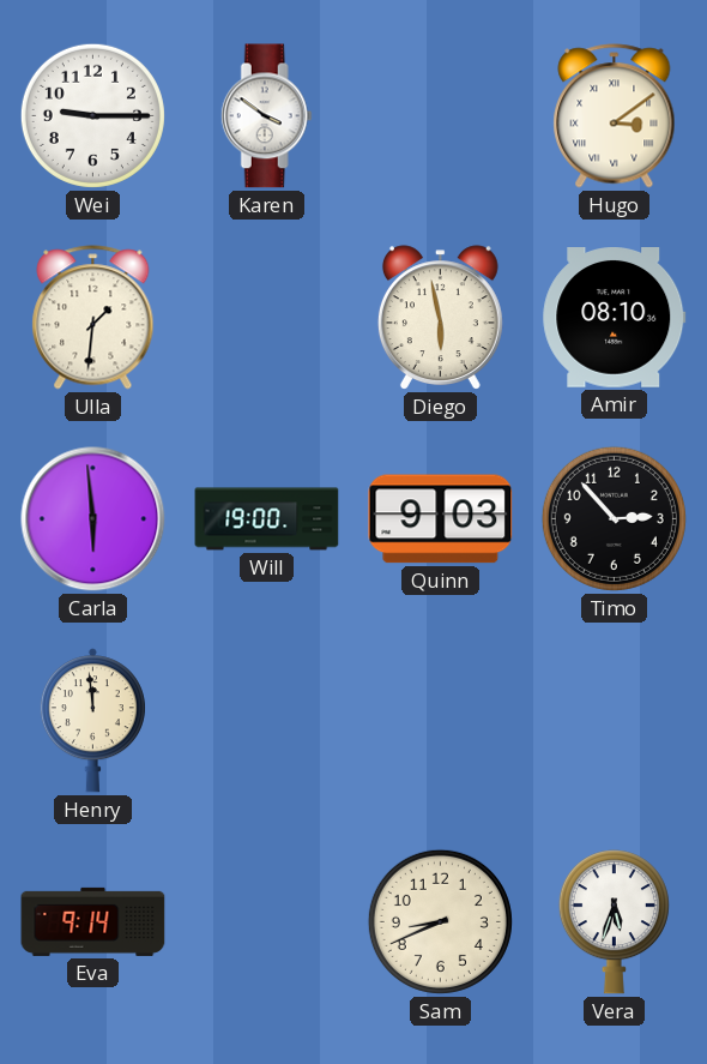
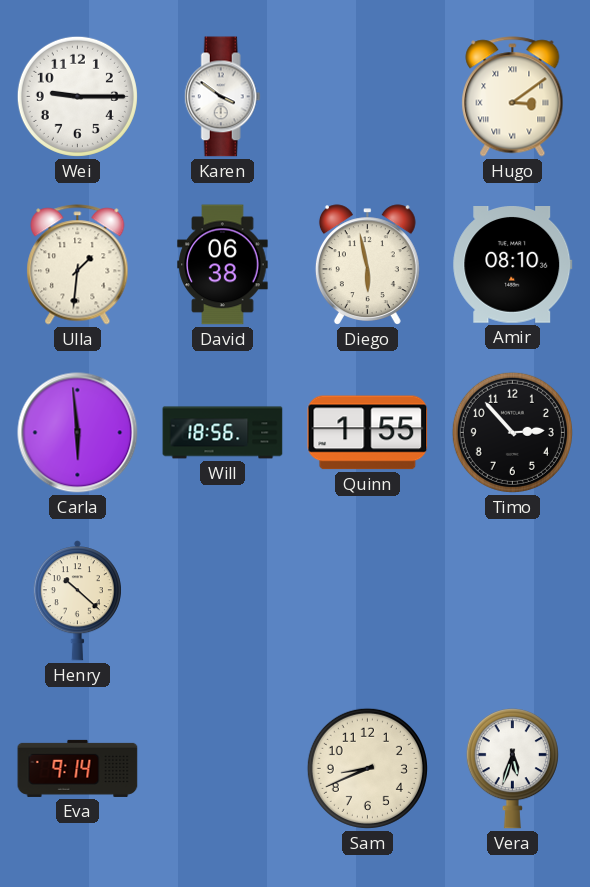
David: none -> 06:38
Will: 19:00 -> 18:56
Quinn: 9:03 -> 1:55
Henry: 11:59 -> 10:22
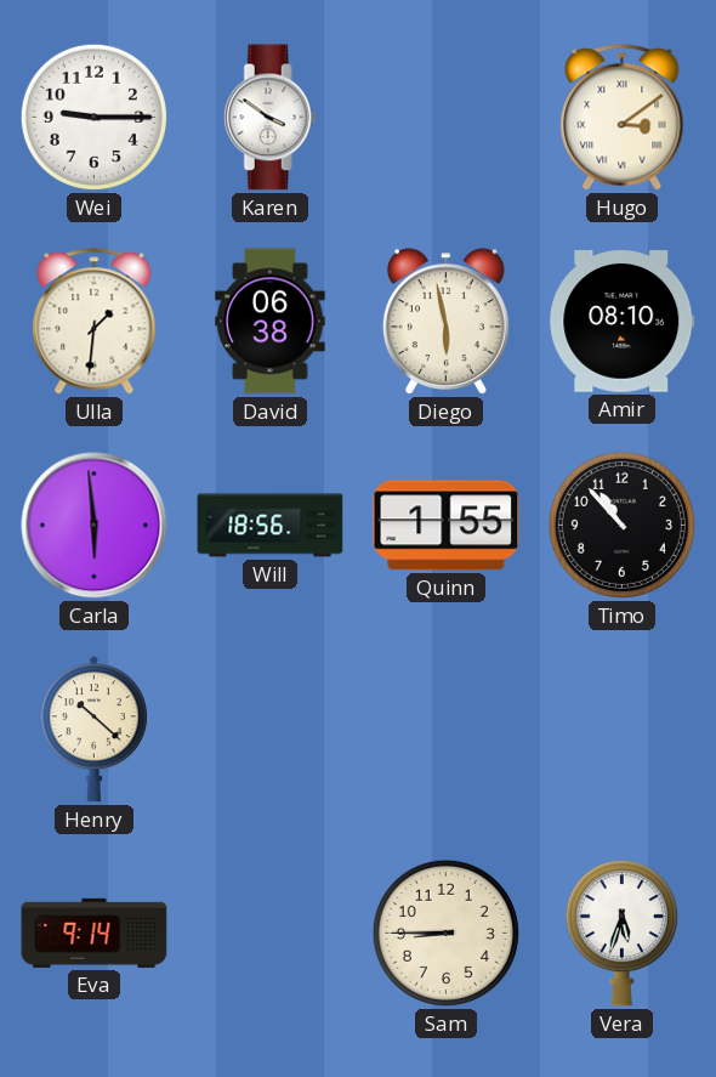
Timo: 2:53 -> 10:53
Sam: 8:41 -> 8:45
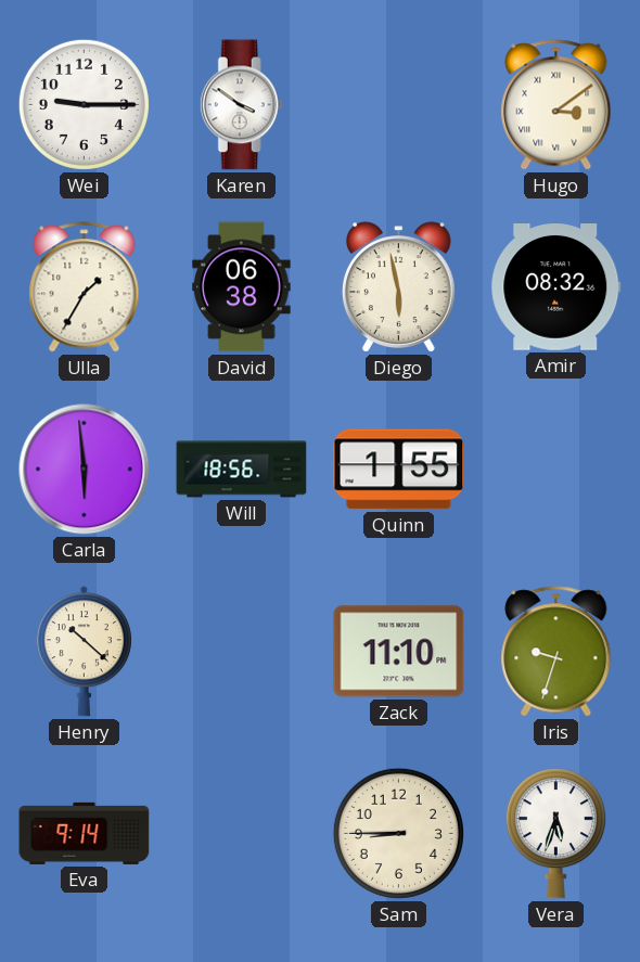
Ulla: 1:31 -> 1:35
Amir: 08:10 -> 08:32
Timo: 10:53 -> none
Zack: none -> 11:10
Iris: none -> 9:33
